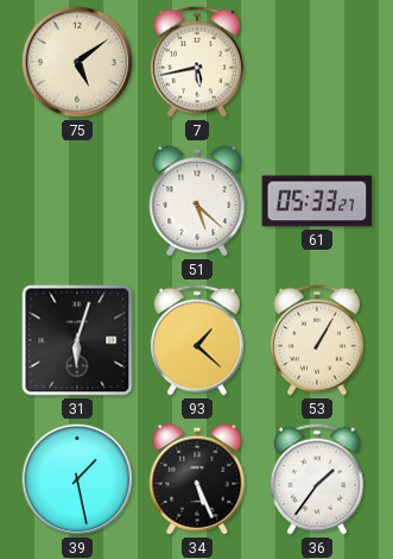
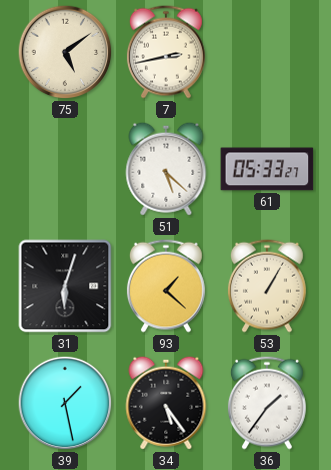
7: 5:43 -> 2:43
34: 5:26 -> 5:24
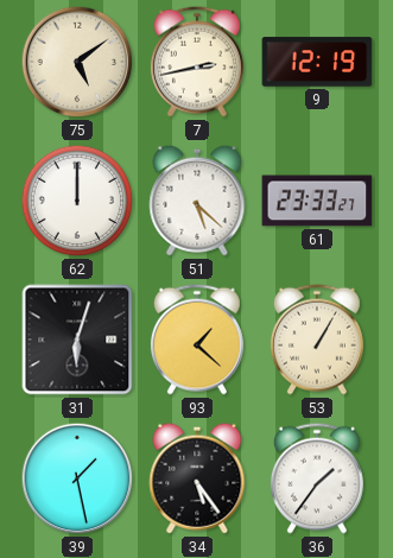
9: none -> 12:19
62: none -> 12:00
61: 05:33 -> 23:33
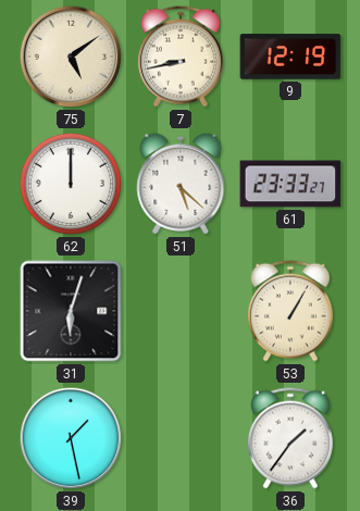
7: 2:43 -> 8:43
93: 1:22 -> none
34: 5:24 -> none
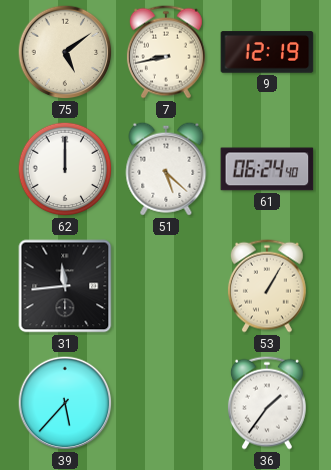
61: 23:33 -> 06:24
31: 6:03 -> 11:44
39: 1:28 -> 5:37
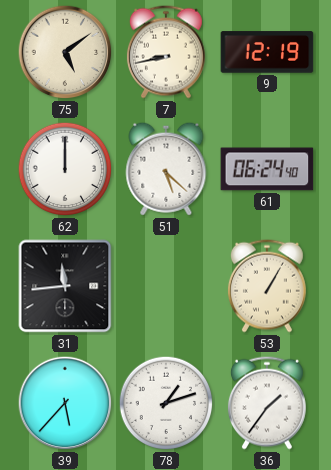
78: none -> 1:12
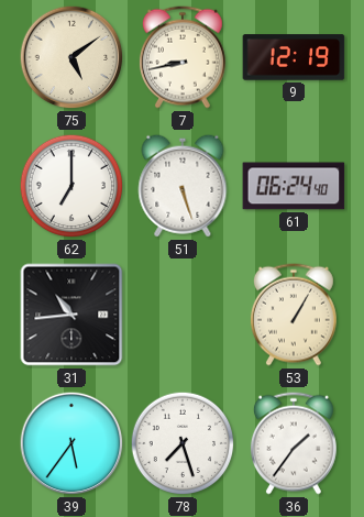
62: 12:00 -> 7:00
51: 5:22 -> 5:27
31: 11:44 -> 10:44
39: 5:37 -> 5:36
78: 1:12 -> 7:27
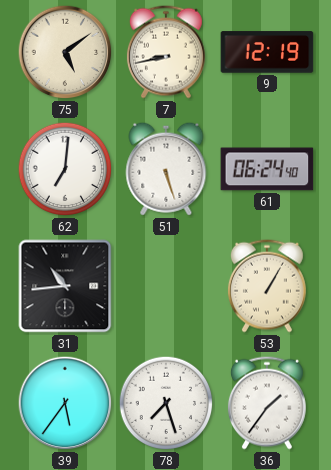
62: 7:00 -> 7:01
